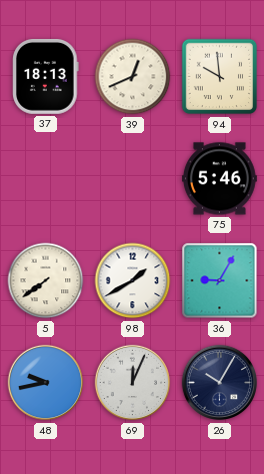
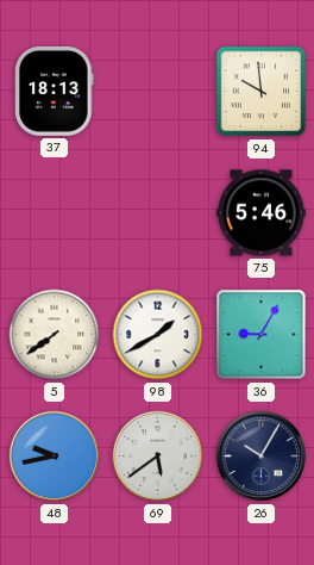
39: 12:41 -> none
69: 12:04 -> 5:39
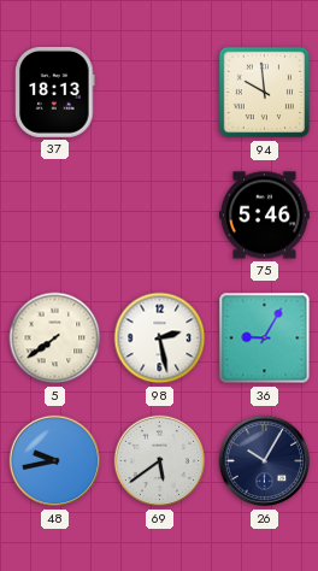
98: 1:40 -> 2:28
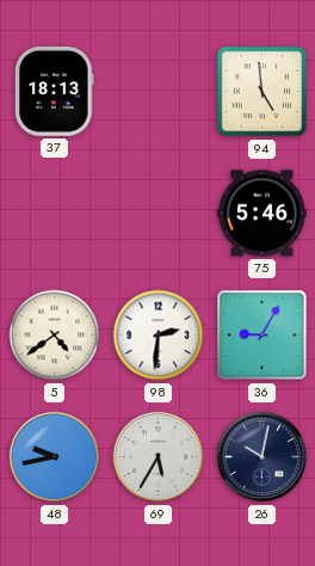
94: 9:59 -> 4:59
5: 7:39 -> 4:39
98: 2:28 -> 2:31
69: 5:39 -> 5:35
26: 10:05 -> 10:02
